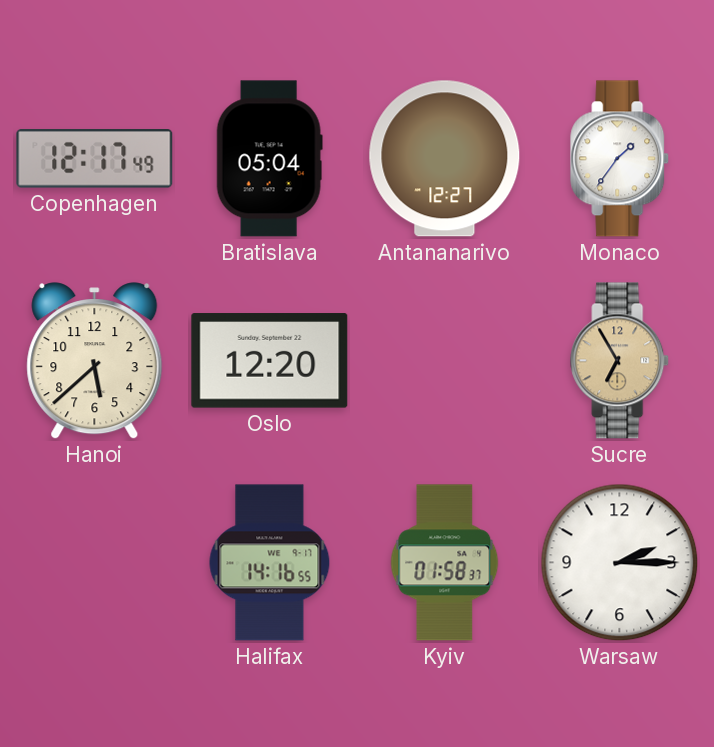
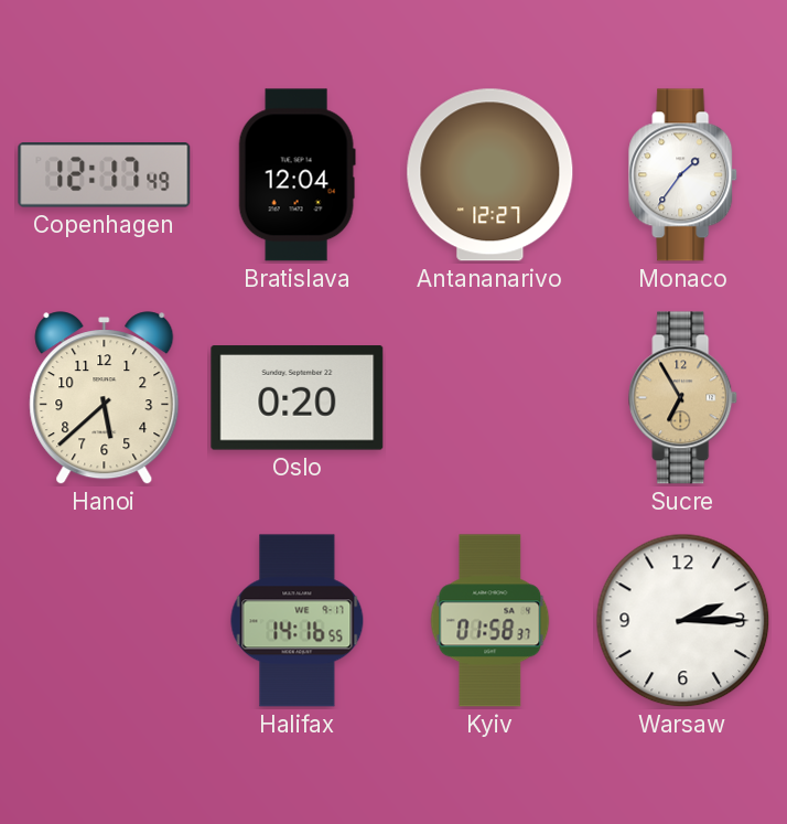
Bratislava: 05:04 -> 12:04
Oslo: 12:20 -> 0:20
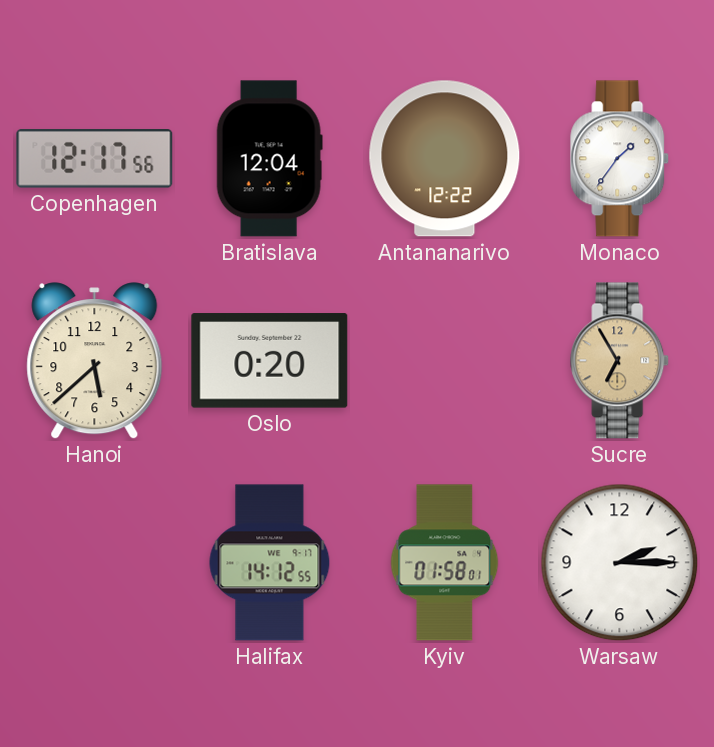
Copenhagen: 12:17:49 -> 12:17:56
Antananarivo: 12:27 -> 12:22
Halifax: 14:16 -> 14:12
Kyiv: 01:58:37 -> 01:58:01
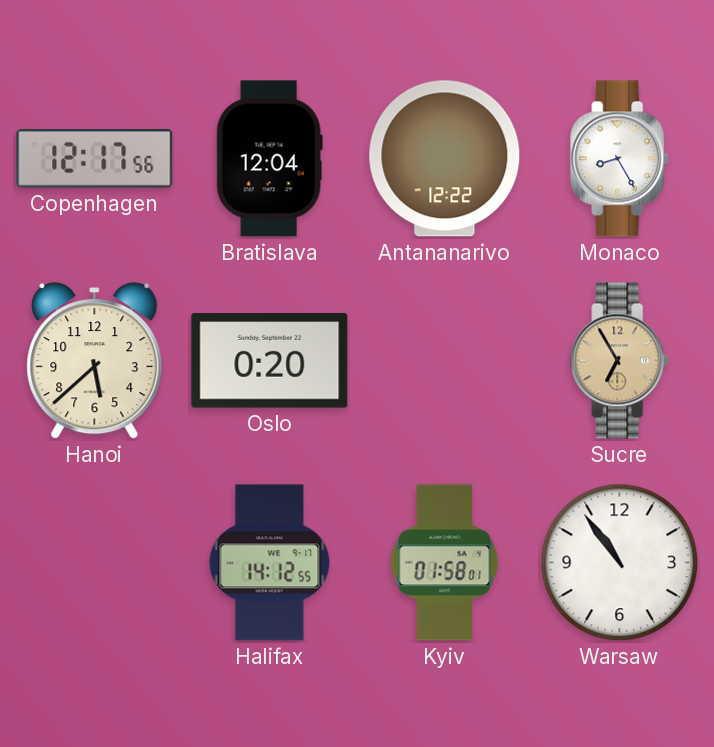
Monaco: 1:36 -> 8:25
Warsaw: 2:15 -> 10:54
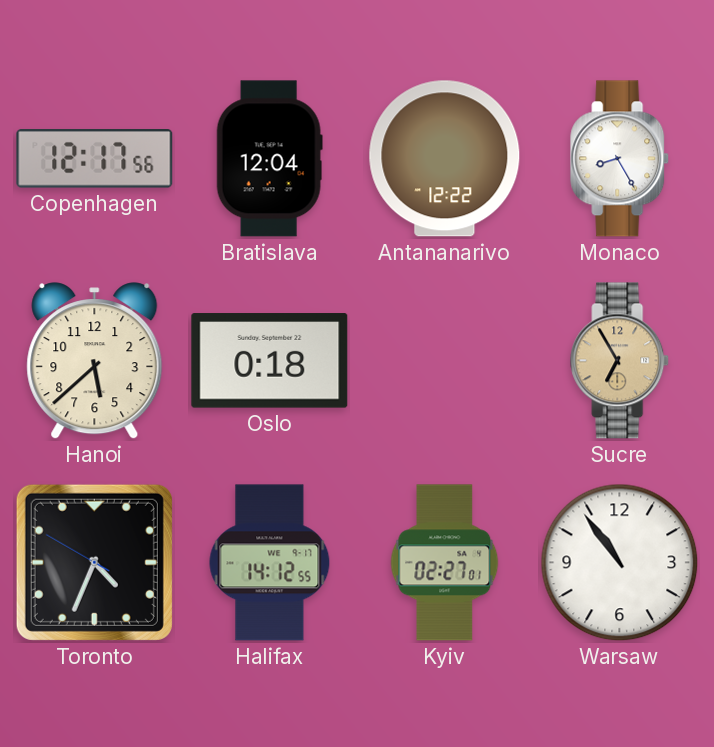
Oslo: 0:20 -> 0:18
Toronto: none -> 4:33
Kyiv: 01:58 -> 02:27
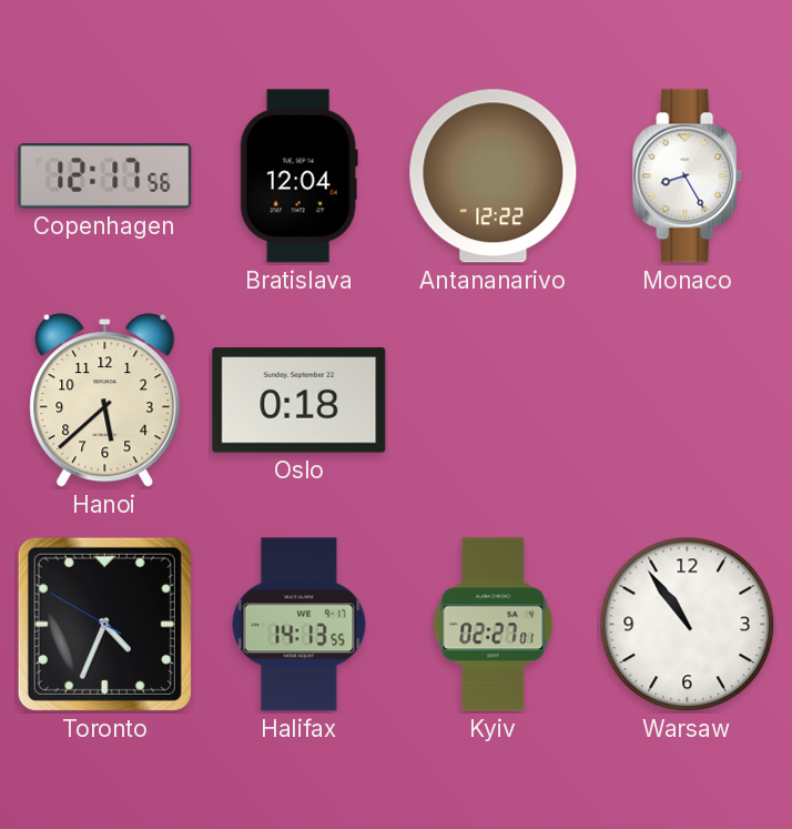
Sucre: 6:55 -> none
Halifax: 14:12 -> 14:13
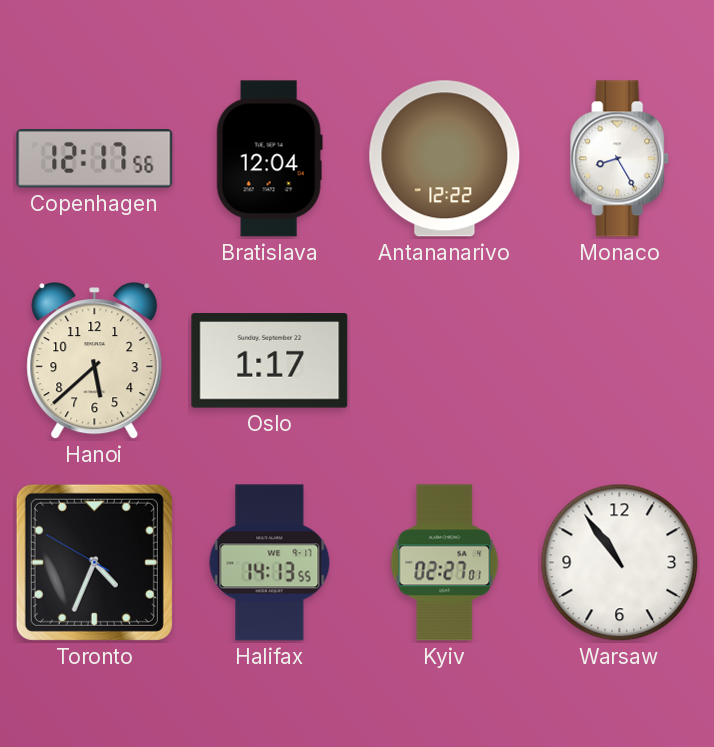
Oslo: 0:18 -> 1:17
